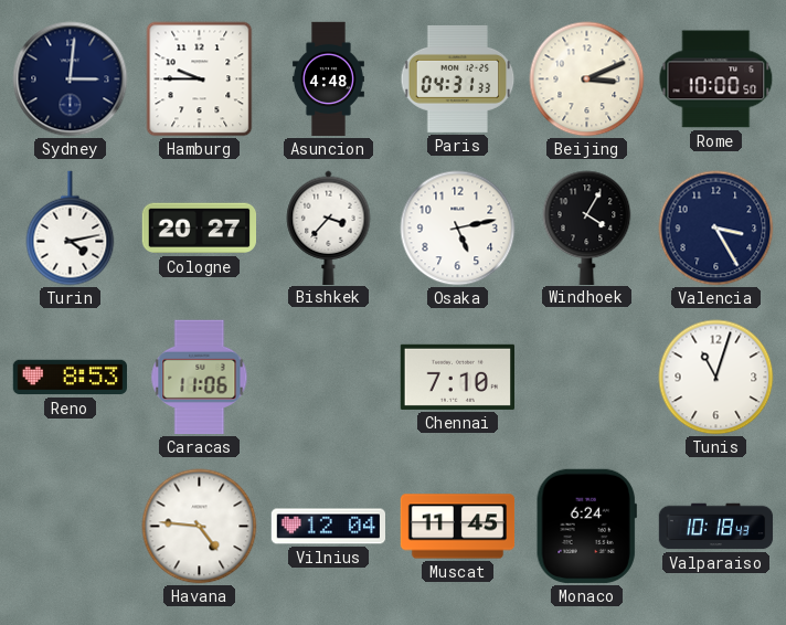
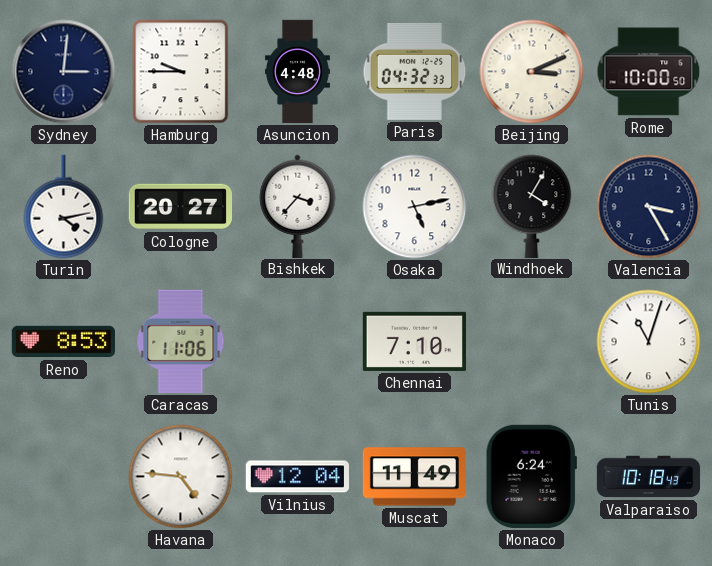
Paris: 04:31 -> 04:32
Muscat: 11:45 -> 11:49
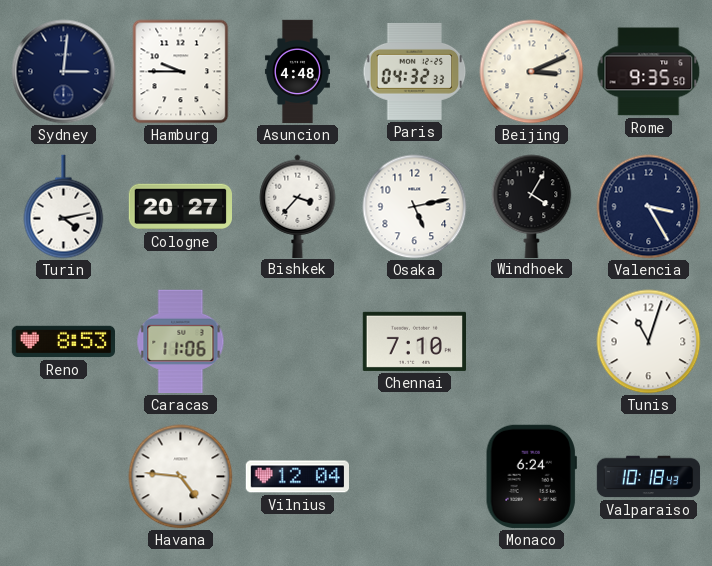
Rome: 10:00 -> 9:35
Muscat: 11:49 -> none
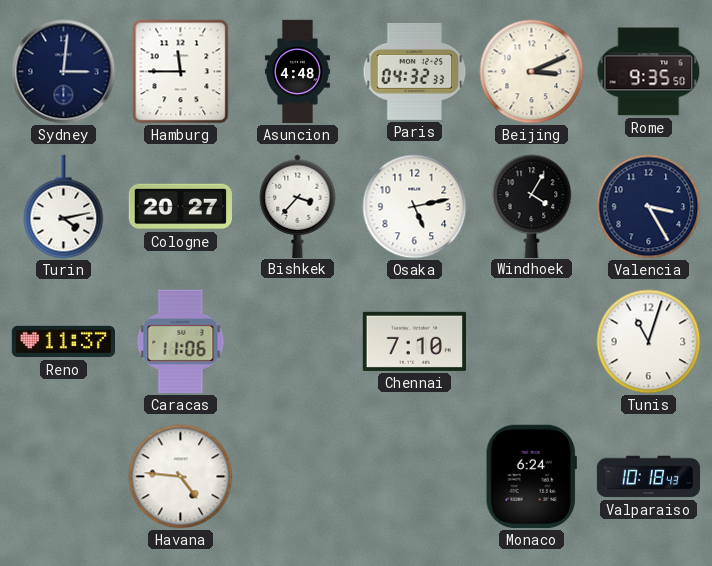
Hamburg: 9:45 -> 11:45
Reno: 8:53 -> 11:37
Vilnius: 12:04 -> none
